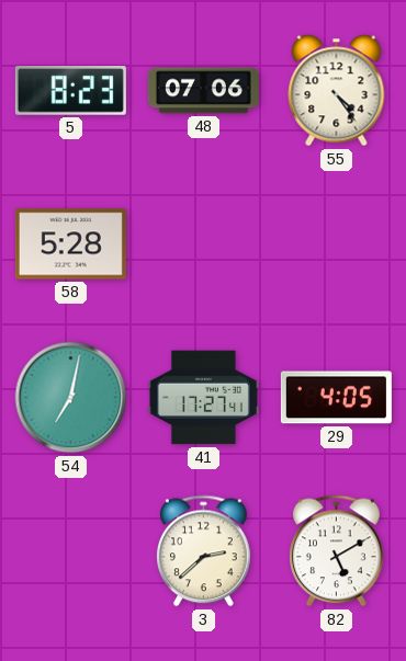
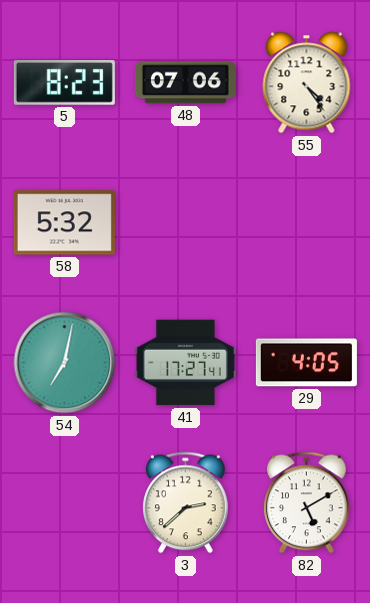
58: 5:28 -> 5:32
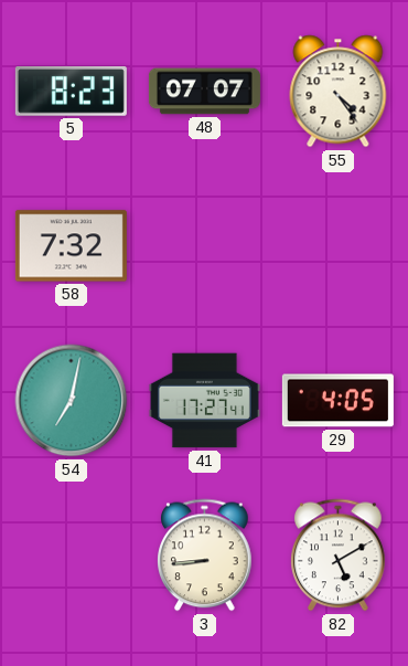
48: 07:06 -> 07:07
58: 5:32 -> 7:32
3: 2:38 -> 8:44
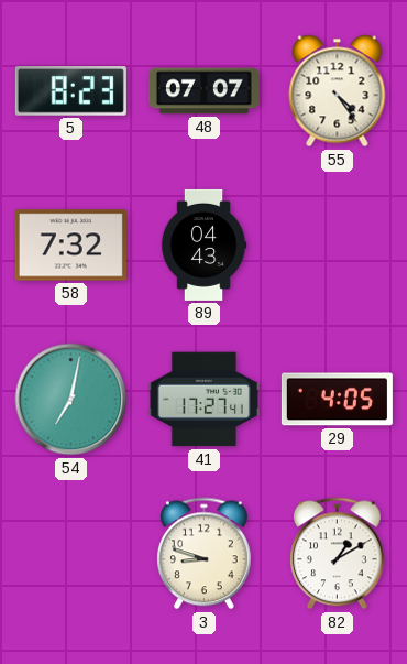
89: none -> 04:43
3: 8:44 -> 8:48
82: 5:10 -> 1:10
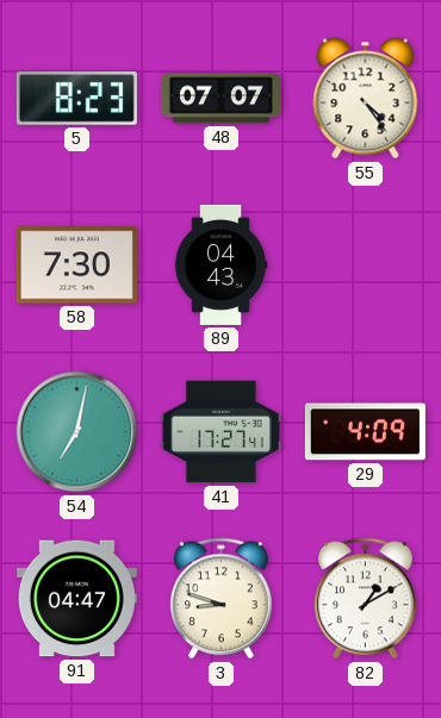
58: 7:32 -> 7:30
29: 4:05 -> 4:09
91: none -> 04:47
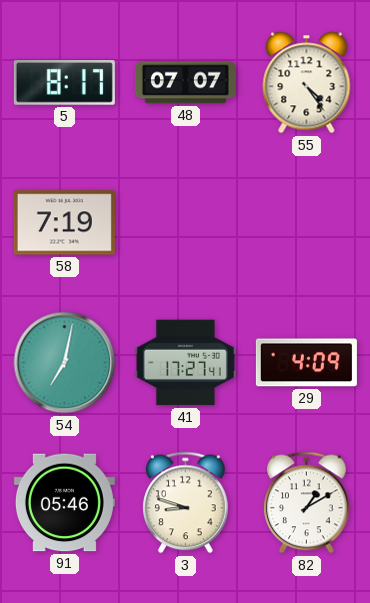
5: 8:23 -> 8:17
58: 7:30 -> 7:19
89: 04:43 -> none
91: 04:47 -> 05:46
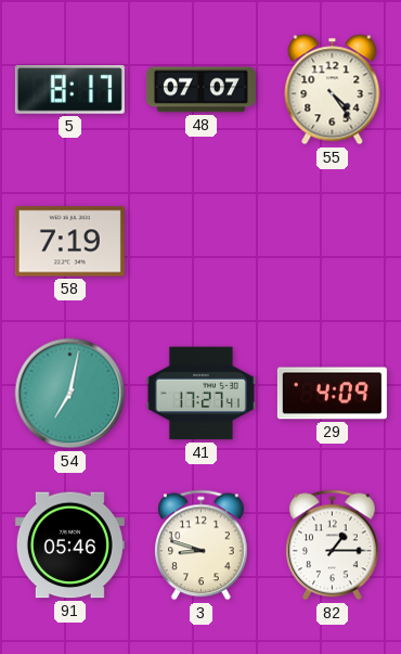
82: 1:10 -> 1:15
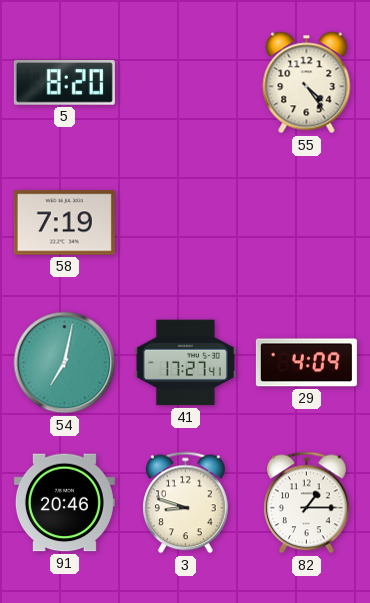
5: 8:17 -> 8:20
48: 07:07 -> none
91: 05:46 -> 20:46
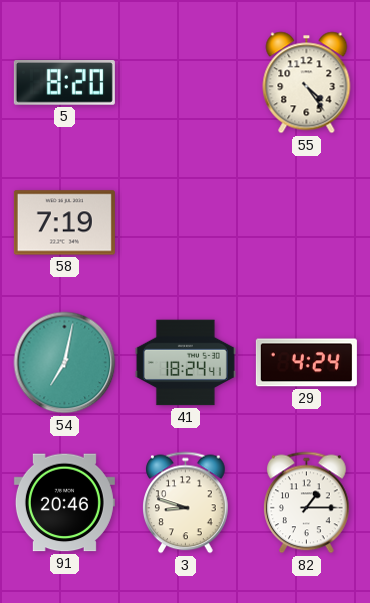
41: 17:27 -> 18:24
29: 4:09 -> 4:24
